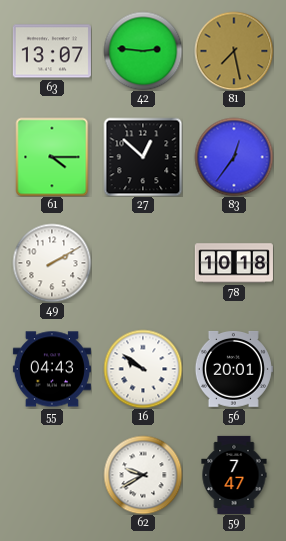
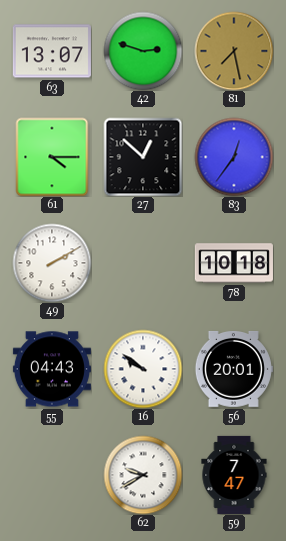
42: 2:46 -> 2:48
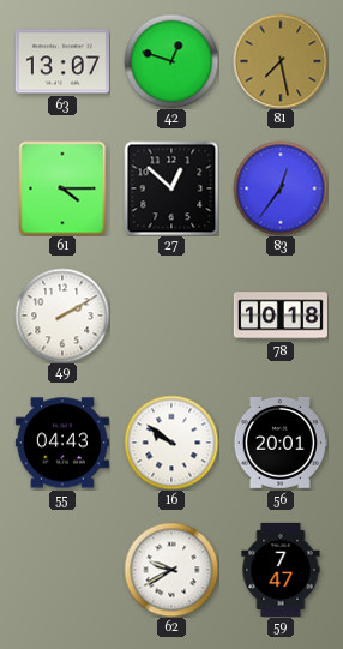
42: 2:48 -> 12:48
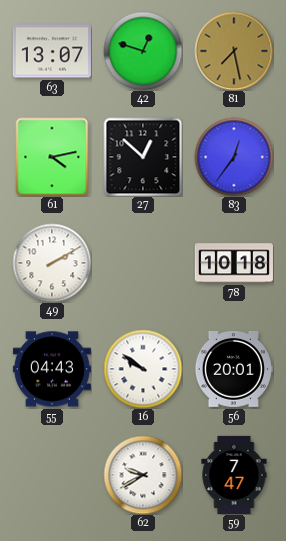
61: 4:15 -> 4:13
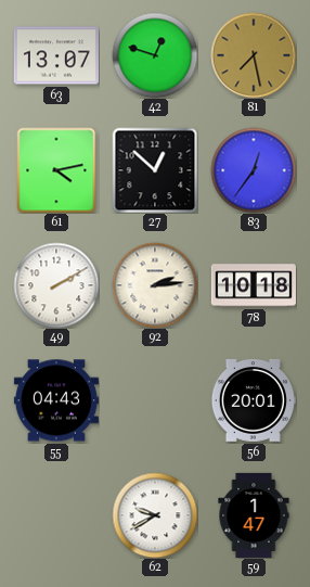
92: none -> 2:14
16: 9:51 -> none
59: 7:47 -> 1:47
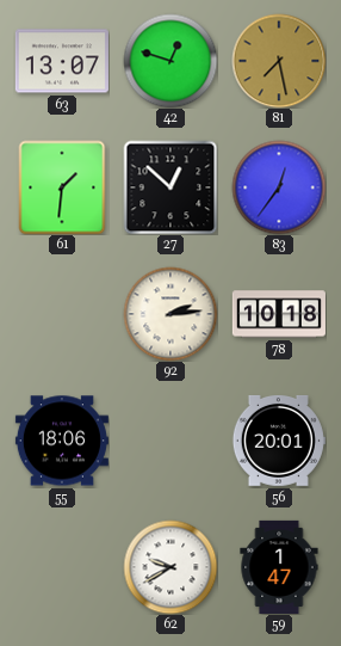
61: 4:13 -> 1:31
49: 2:10 -> none
55: 04:43 -> 18:06
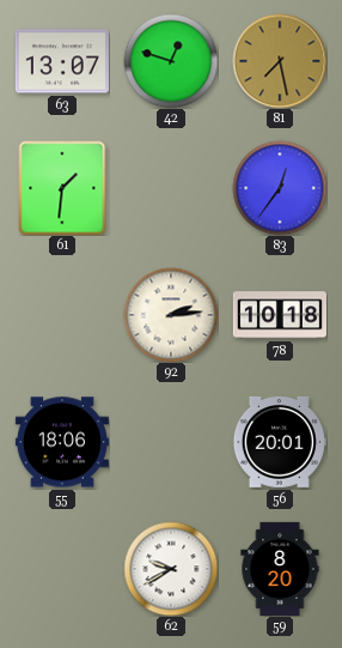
27: 12:52 -> none
59: 1:47 -> 8:20
